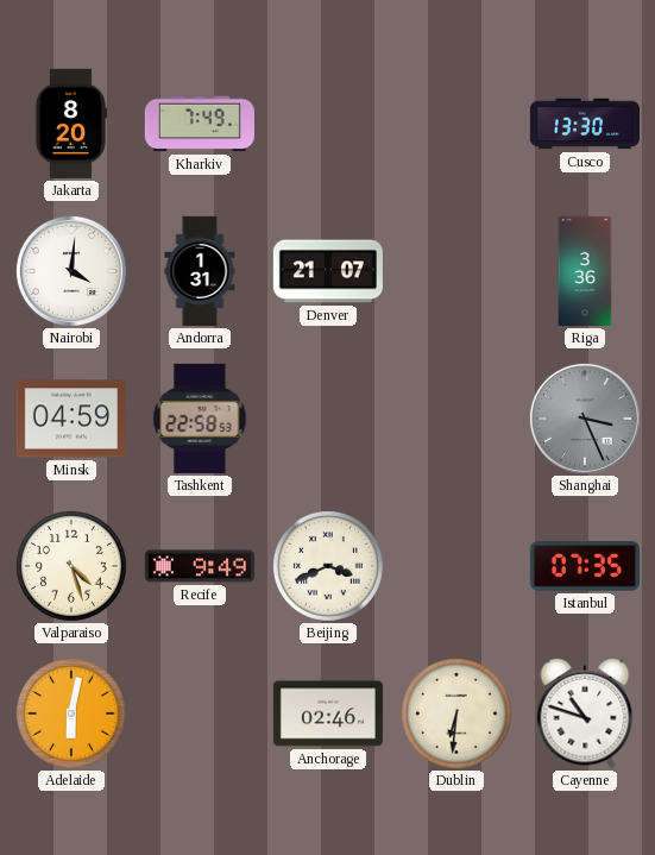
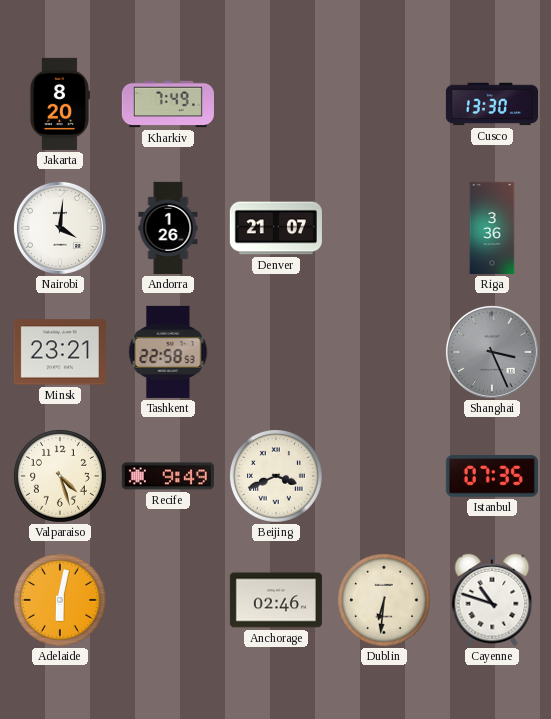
Andorra: 1:31 -> 1:26
Minsk: 04:59 -> 23:21
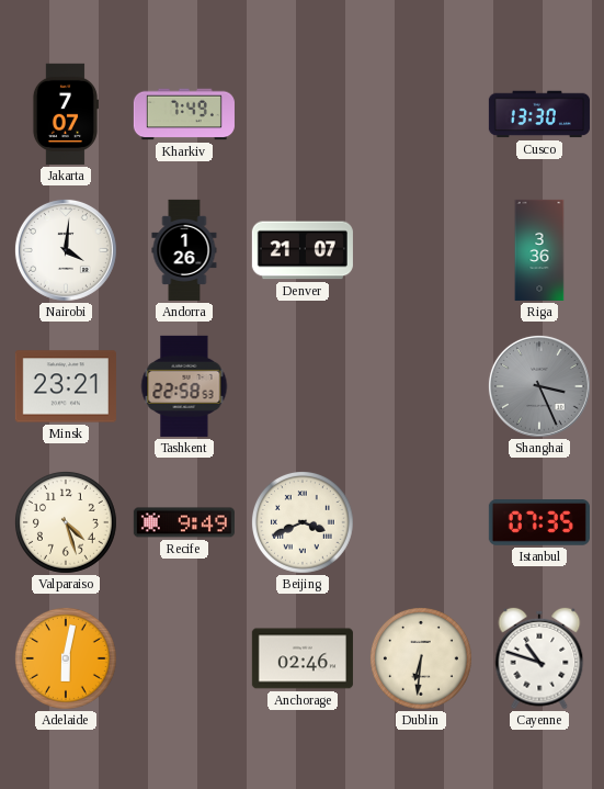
Jakarta: 8:20 -> 7:07
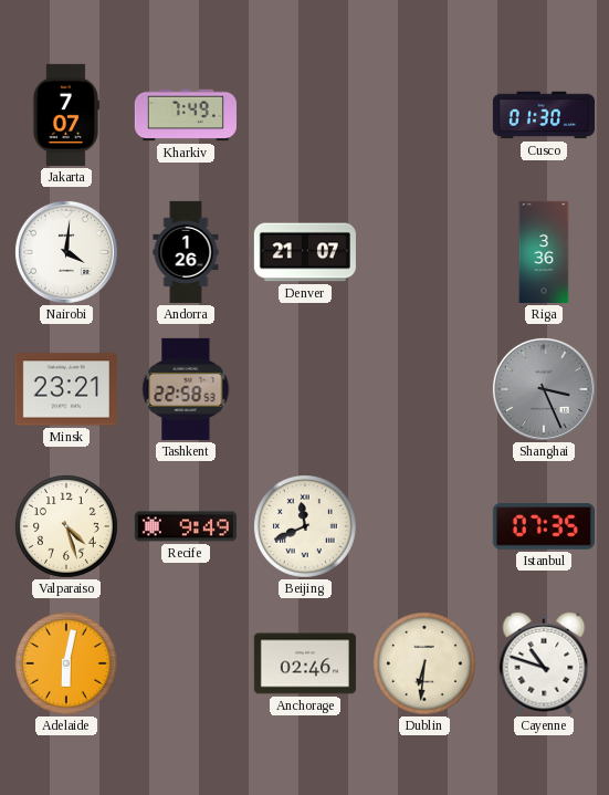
Cusco: 13:30 -> 01:30
Beijing: 3:41 -> 11:41
